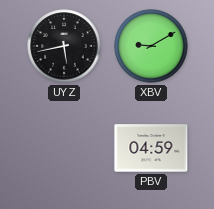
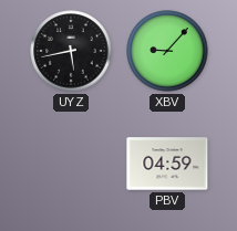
XBV: 9:10 -> 9:07
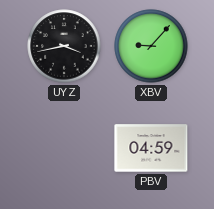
UYZ: 5:43 -> 3:43
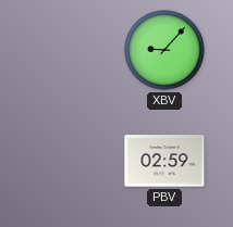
UYZ: 3:43 -> none
PBV: 04:59 -> 02:59
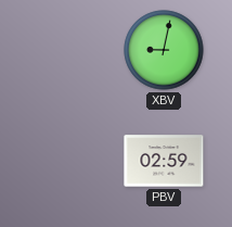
XBV: 9:07 -> 9:02
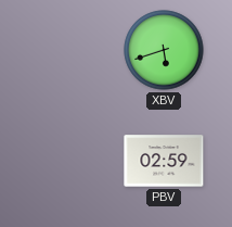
XBV: 9:02 -> 5:42
